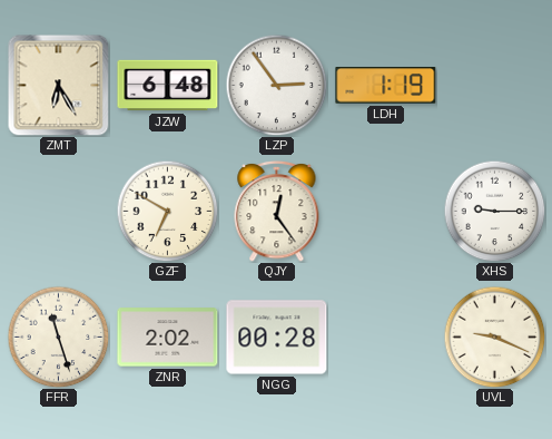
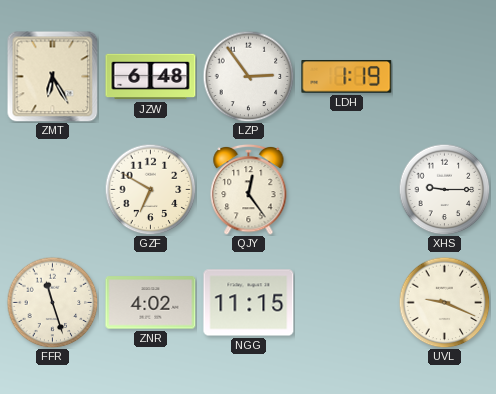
ZNR: 2:02 -> 4:02
NGG: 00:28 -> 11:15
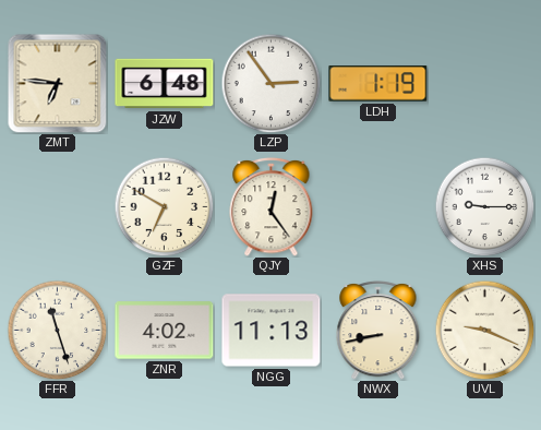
ZMT: 6:25 -> 6:46
NGG: 11:15 -> 11:13
NWX: none -> 8:43
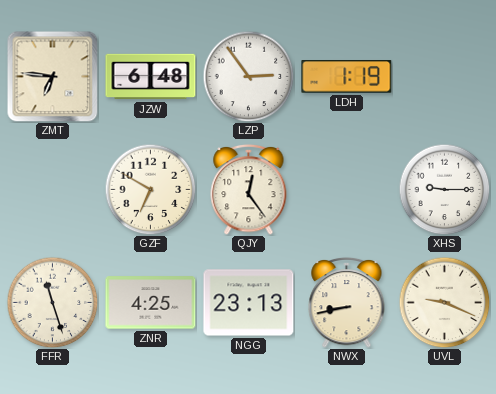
ZNR: 4:02 -> 4:25
NGG: 11:13 -> 23:13
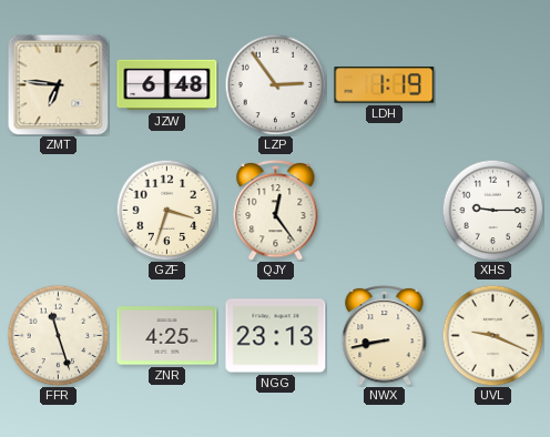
GZF: 6:50 -> 3:33
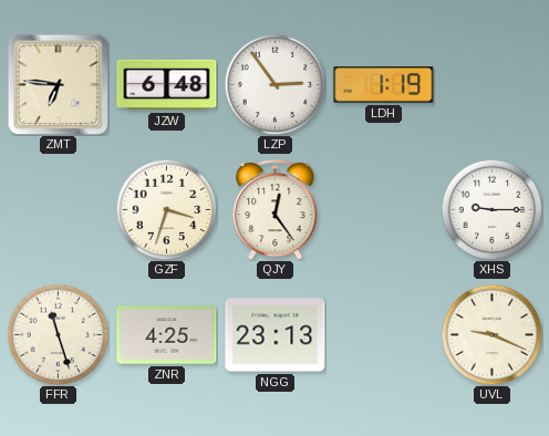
NWX: 8:43 -> none
